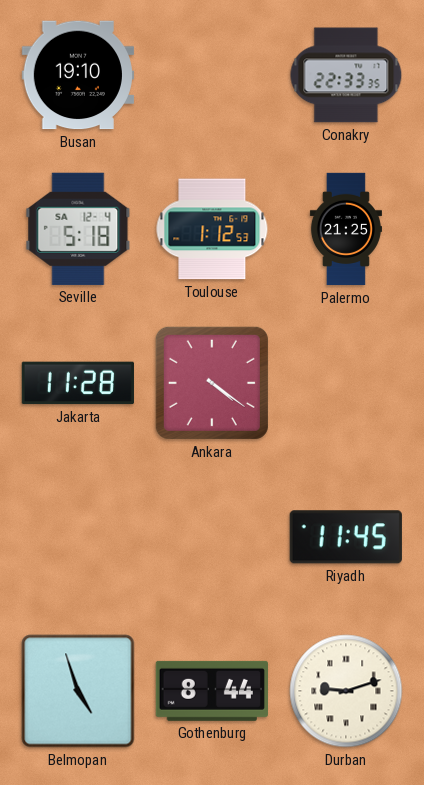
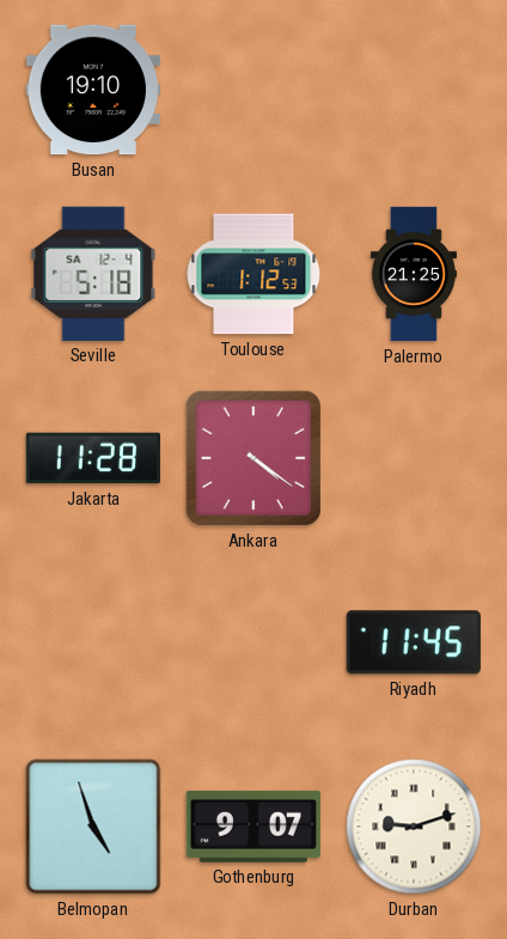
Conakry: 22:33 -> none
Gothenburg: 8:44 -> 9:07
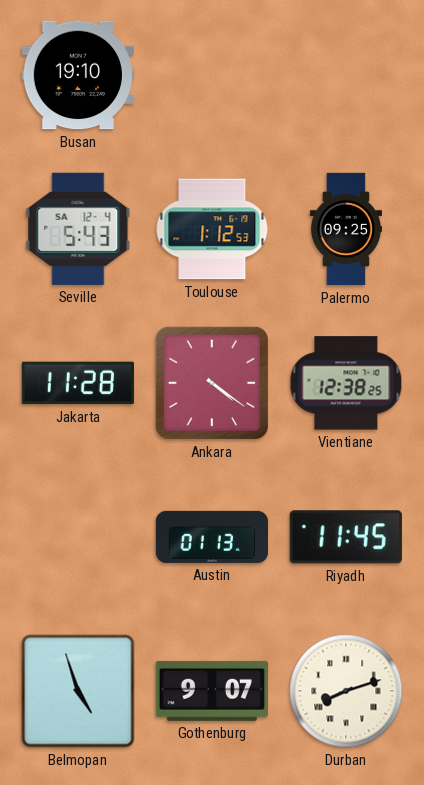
Seville: 5:18 -> 5:43
Palermo: 21:25 -> 09:25
Vientiane: none -> 12:38
Austin: none -> 01:13
Durban: 9:12 -> 8:12
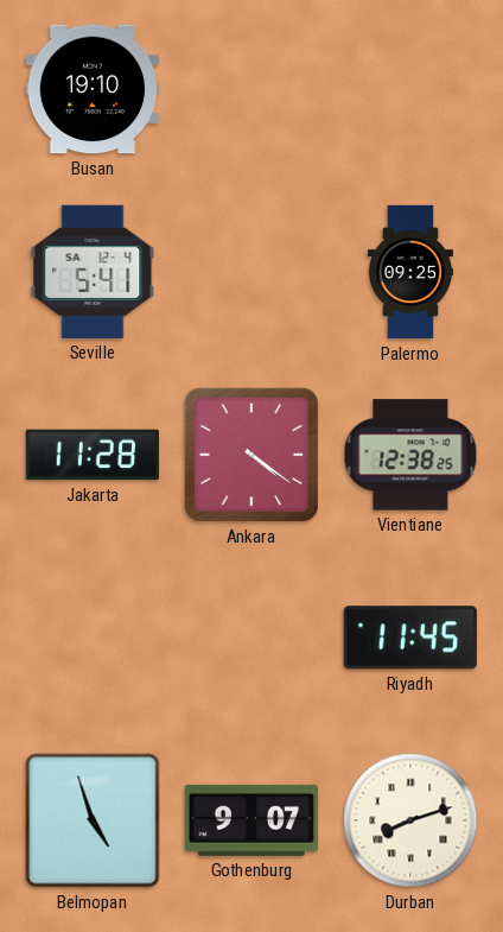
Seville: 5:43 -> 5:41
Toulouse: 1:12 -> none
Austin: 01:13 -> none
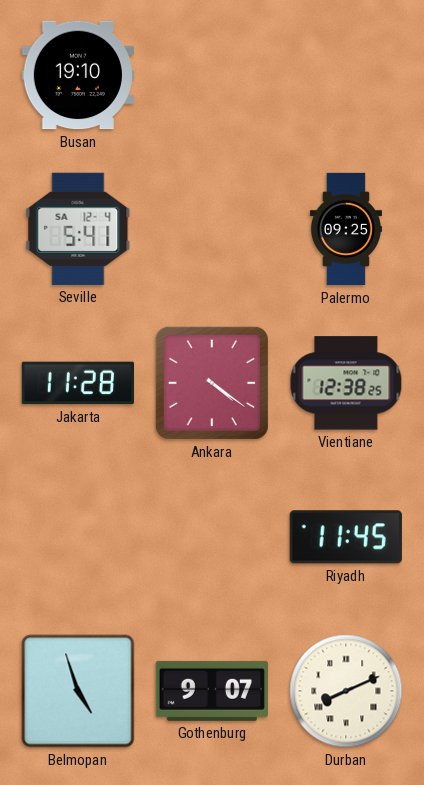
Durban: 8:12 -> 8:11
